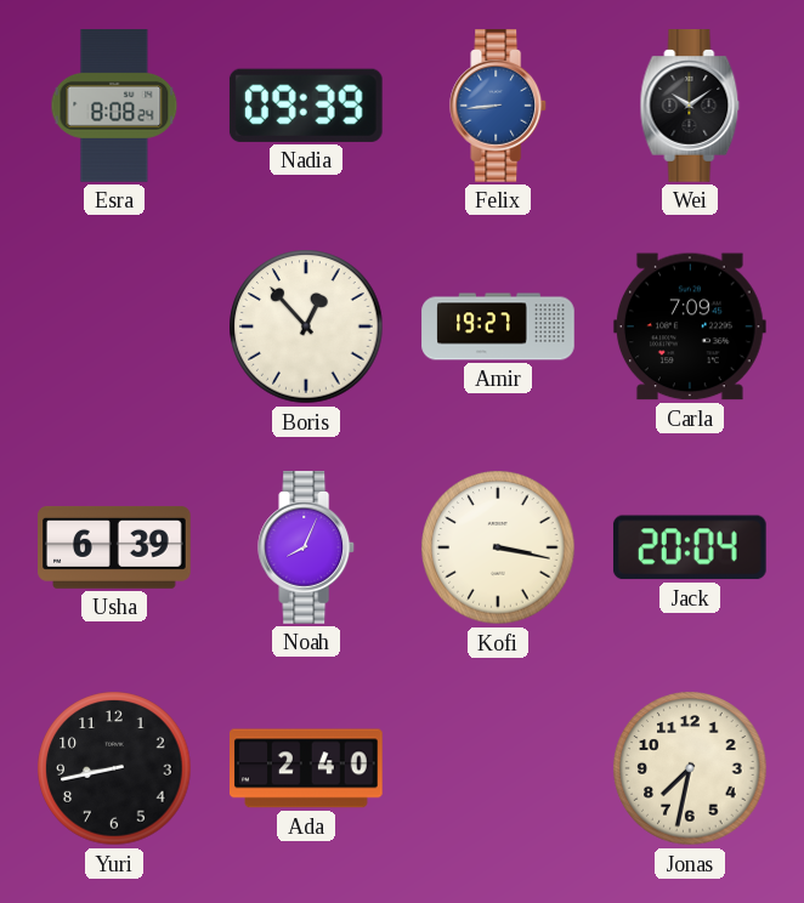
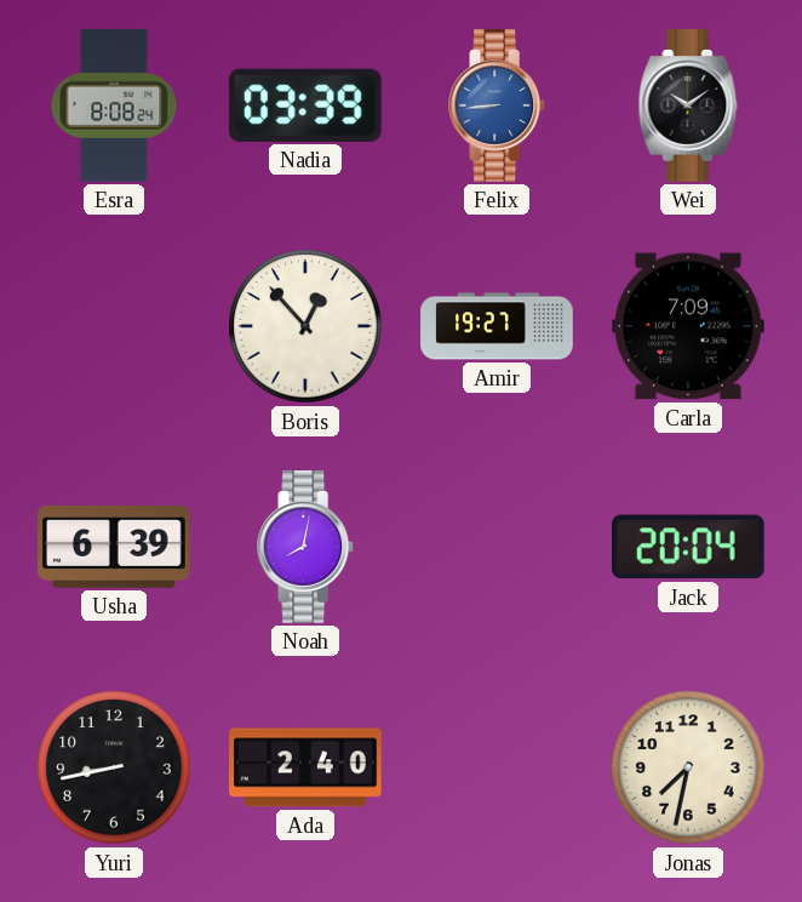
Nadia: 09:39 -> 03:39
Noah: 8:04 -> 8:02
Kofi: 3:17 -> none
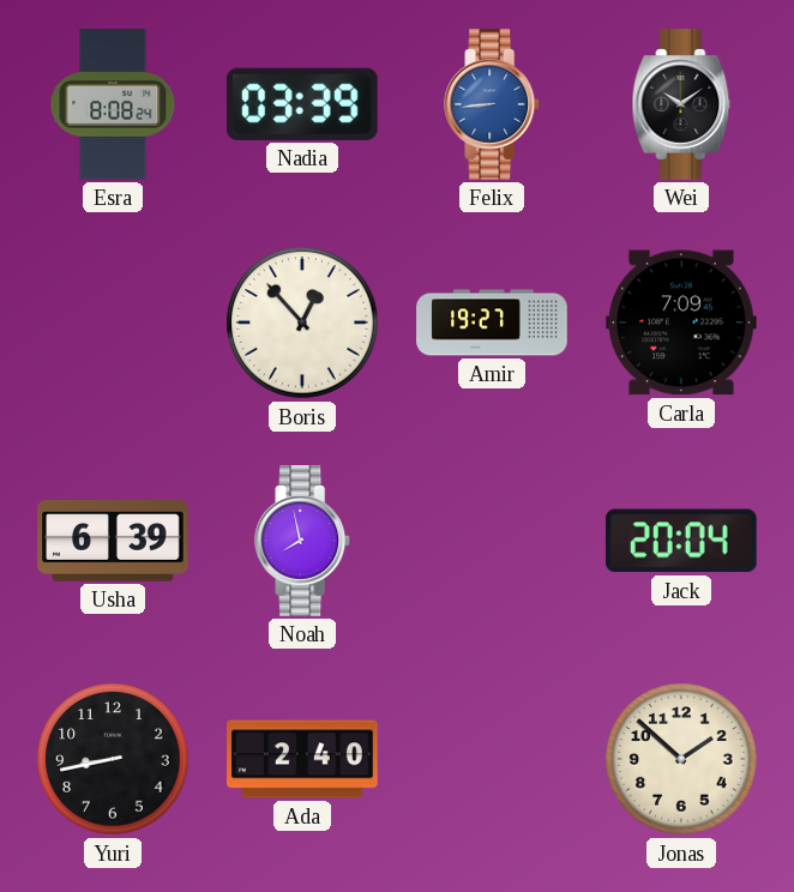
Noah: 8:02 -> 7:58
Jonas: 7:32 -> 1:52
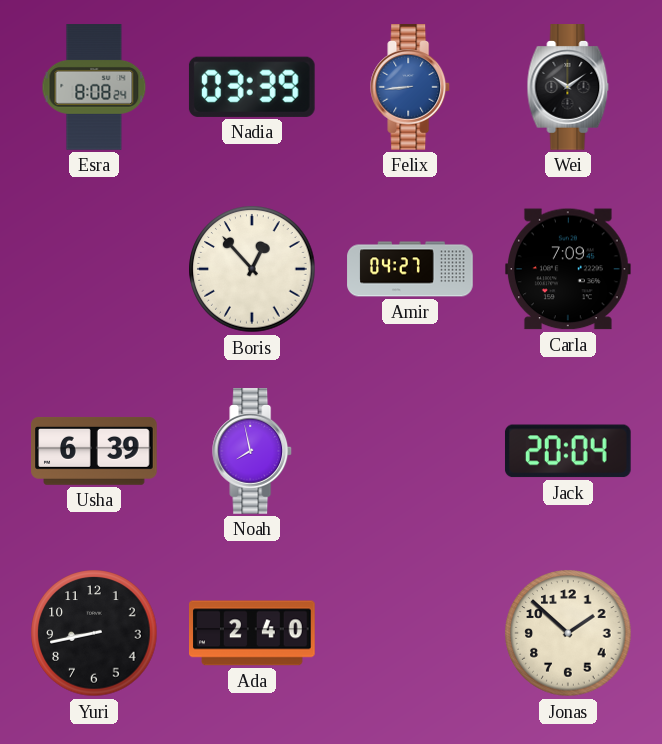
Amir: 19:27 -> 04:27
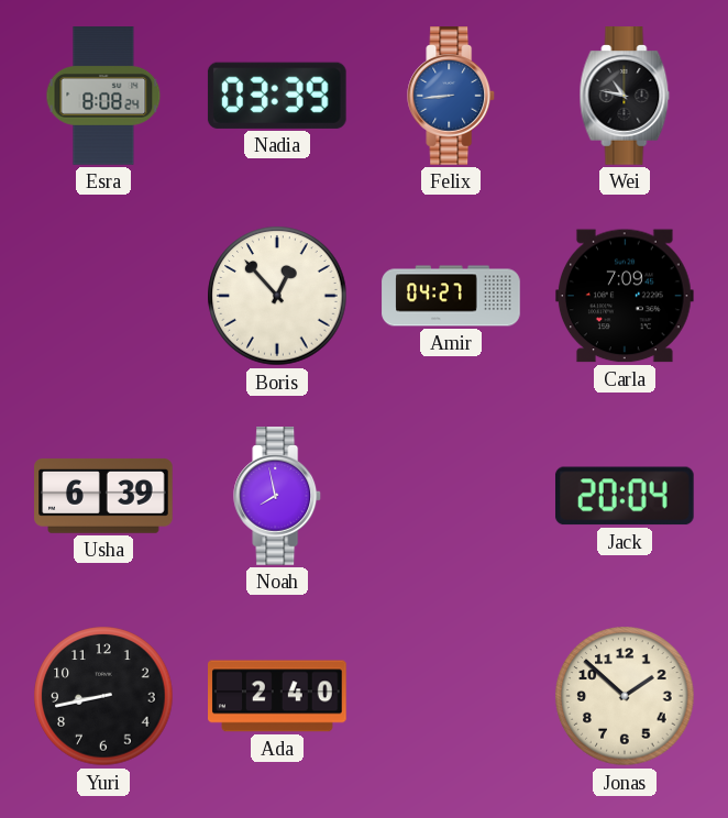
Wei: 10:09 -> 10:47
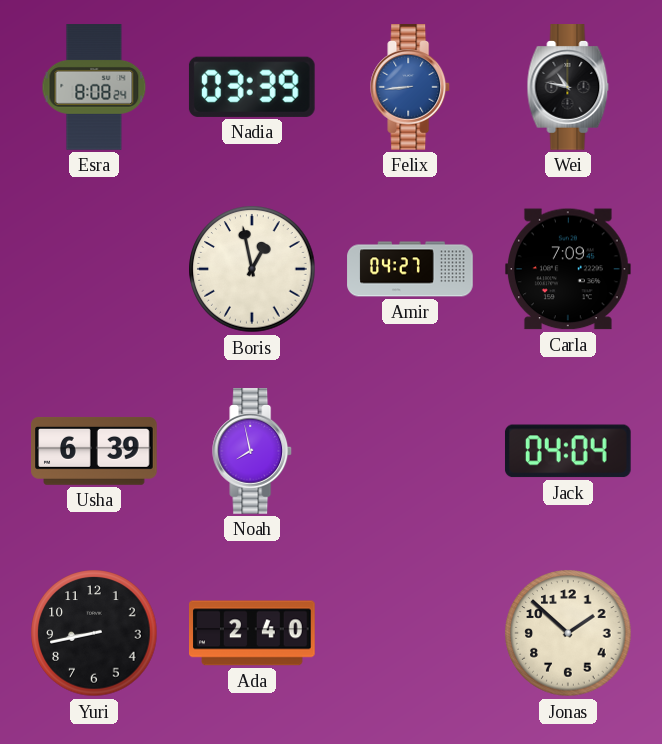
Boris: 12:53 -> 12:58
Jack: 20:04 -> 04:04
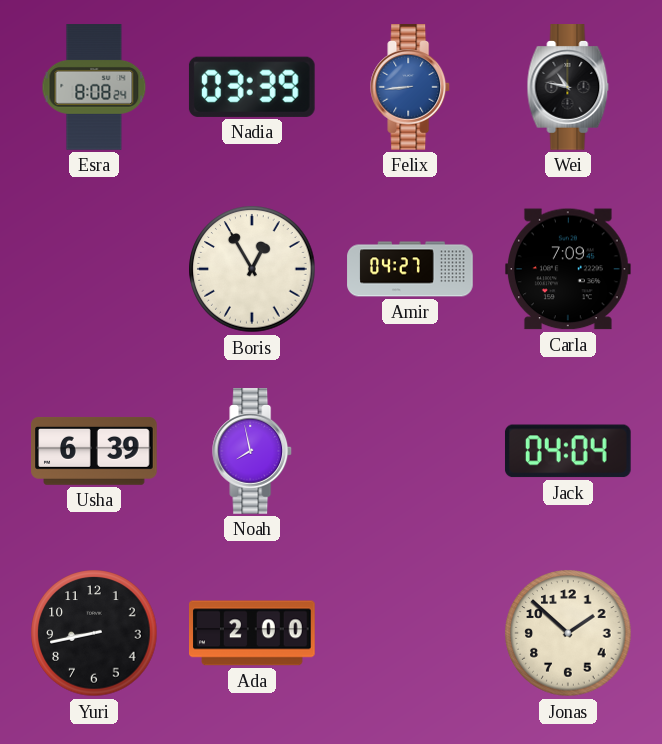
Boris: 12:58 -> 12:55
Ada: 2:40 -> 2:00
